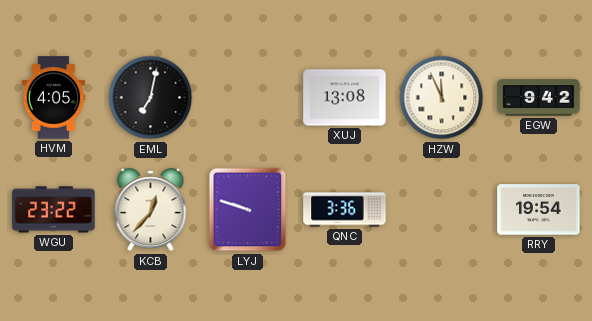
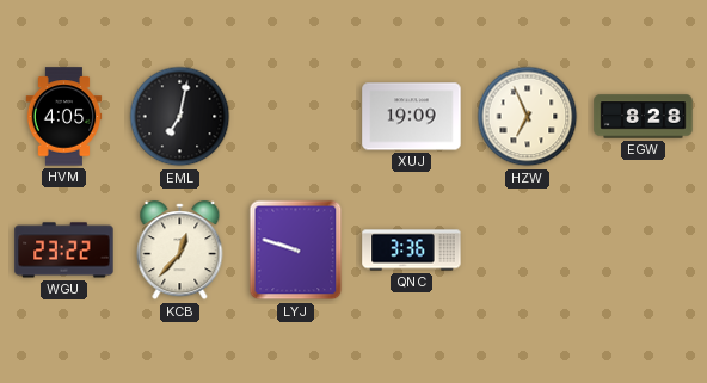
XUJ: 13:08 -> 19:09
HZW: 11:56 -> 6:56
EGW: 9:42 -> 8:28
RRY: 19:54 -> none
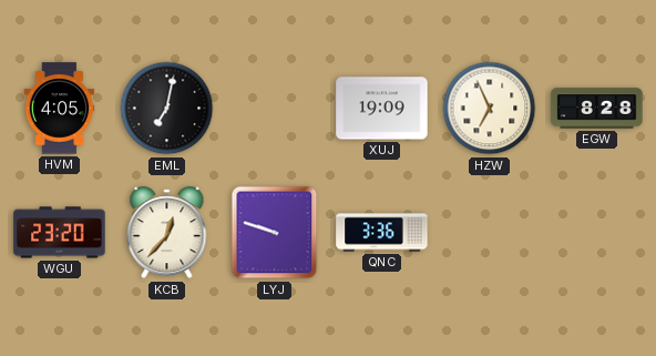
WGU: 23:22 -> 23:20
